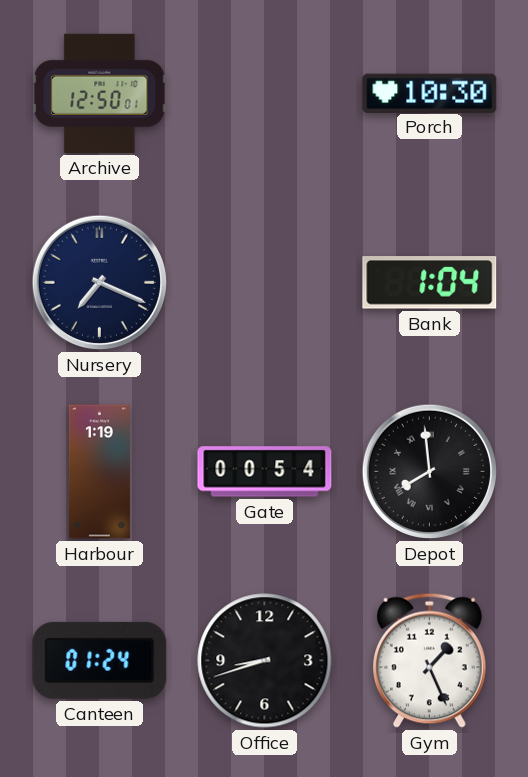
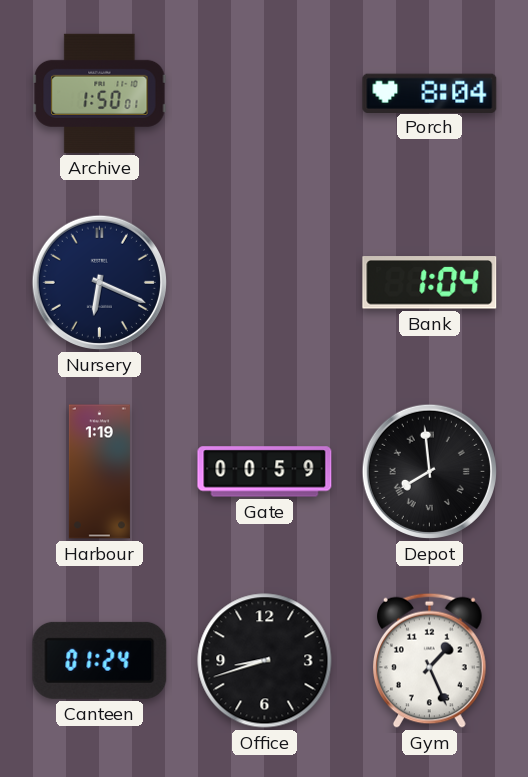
Archive: 12:50 -> 1:50
Porch: 10:30 -> 8:04
Nursery: 7:19 -> 6:19
Gate: 00:54 -> 00:59
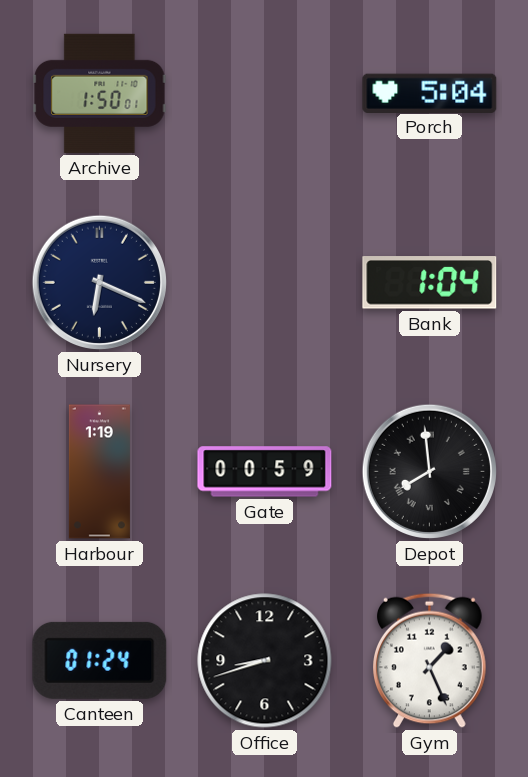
Porch: 8:04 -> 5:04
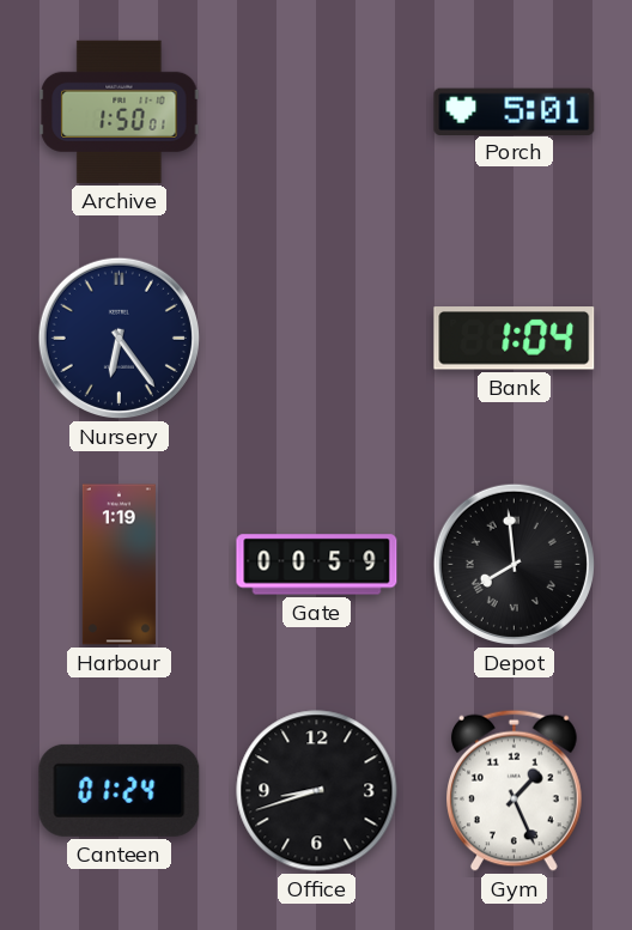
Porch: 5:04 -> 5:01
Nursery: 6:19 -> 6:24
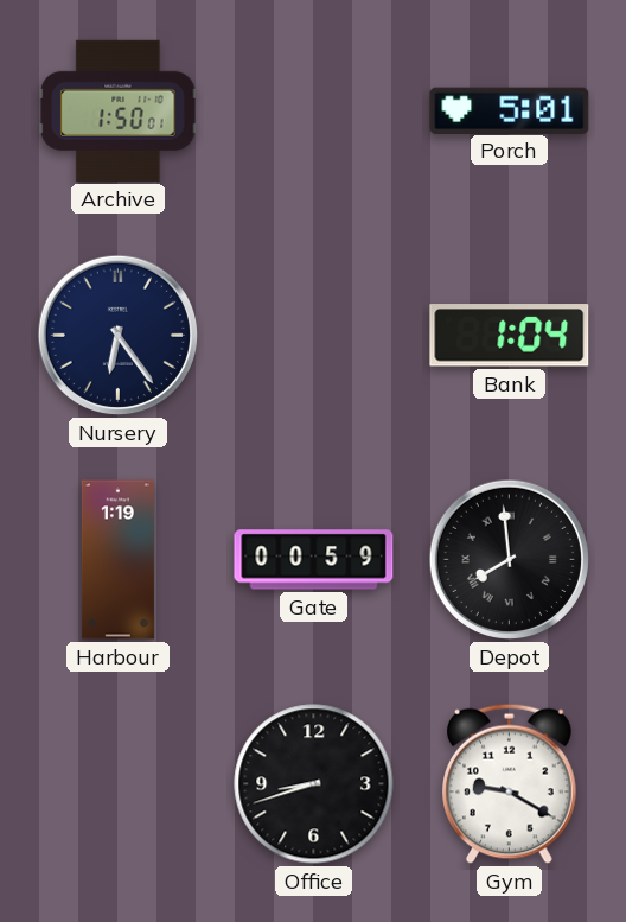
Canteen: 01:24 -> none
Gym: 1:26 -> 9:20
